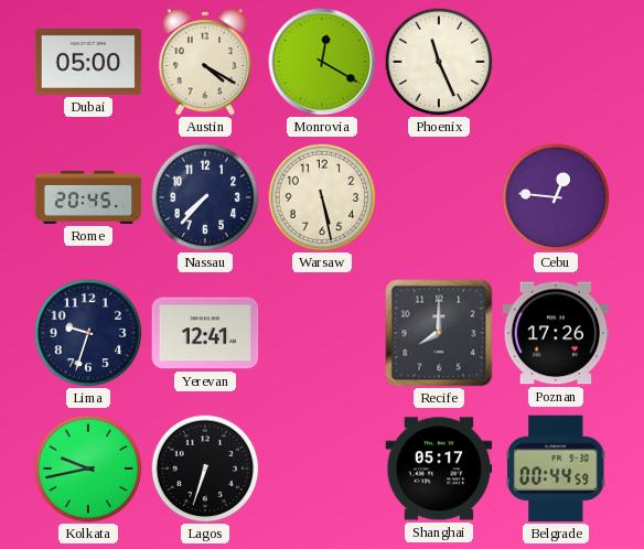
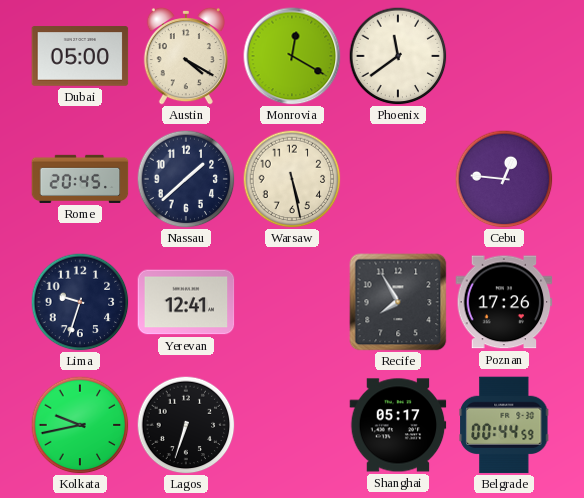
Phoenix: 11:26 -> 11:39
Nassau: 7:37 -> 1:38
Recife: 8:00 -> 7:55
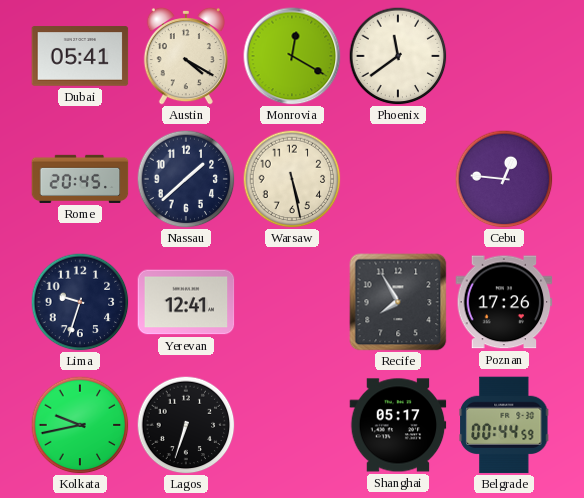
Dubai: 05:00 -> 05:41
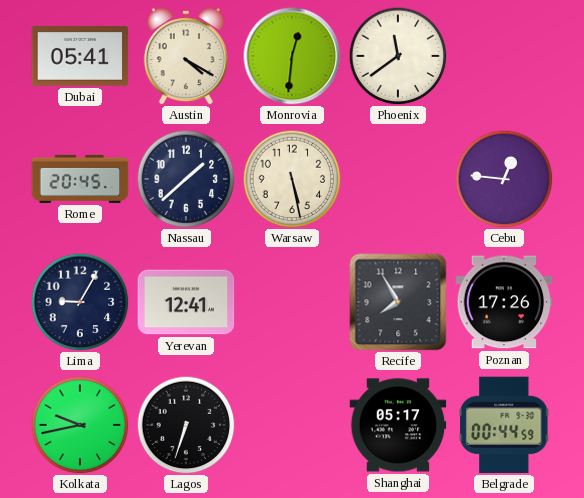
Monrovia: 12:20 -> 12:31
Lima: 9:33 -> 9:05
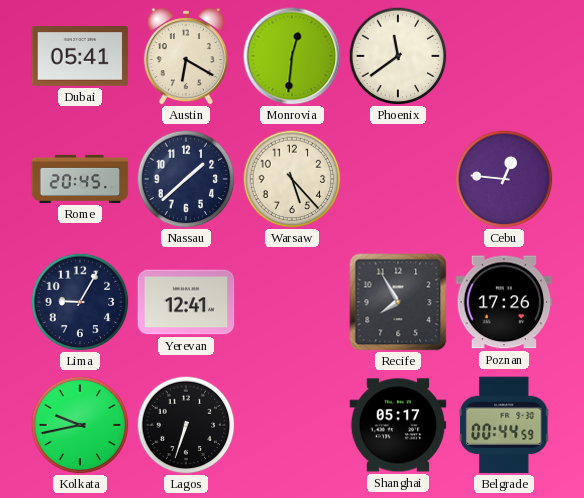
Austin: 4:20 -> 6:20
Warsaw: 5:28 -> 5:23
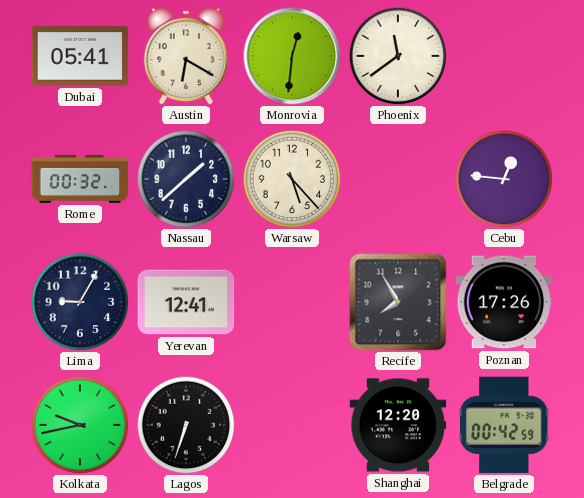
Rome: 20:45 -> 00:32
Shanghai: 05:17 -> 12:20
Belgrade: 00:44 -> 00:42
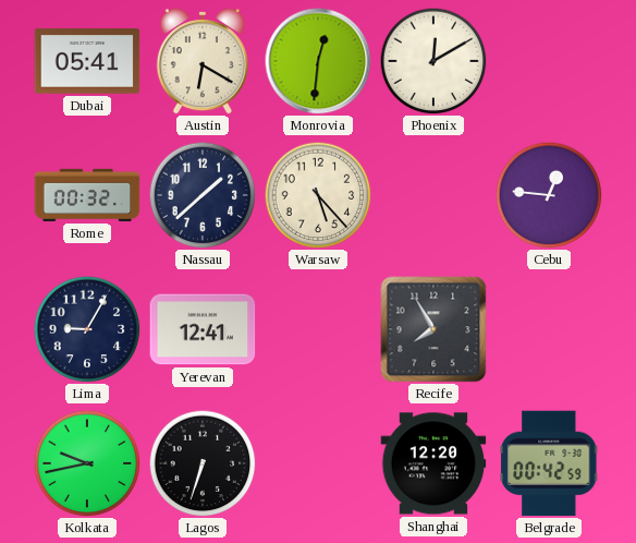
Phoenix: 11:39 -> 12:10
Poznan: 17:26 -> none
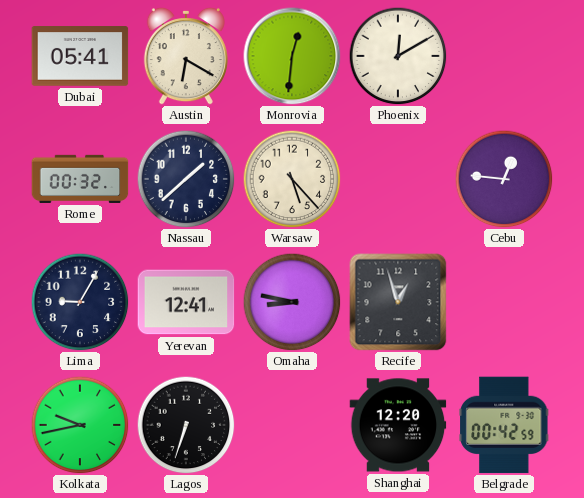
Omaha: none -> 8:47
Recife: 7:55 -> 12:57
